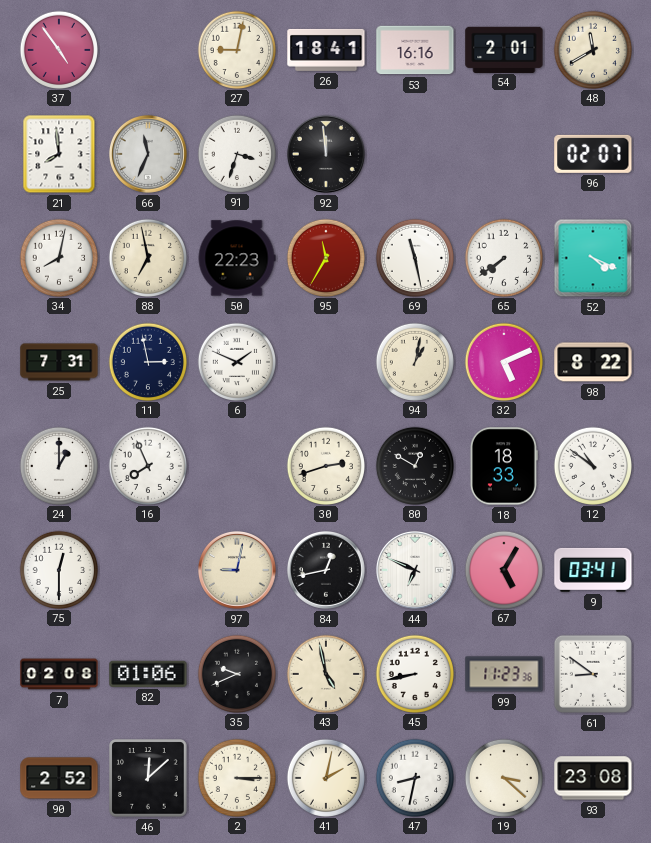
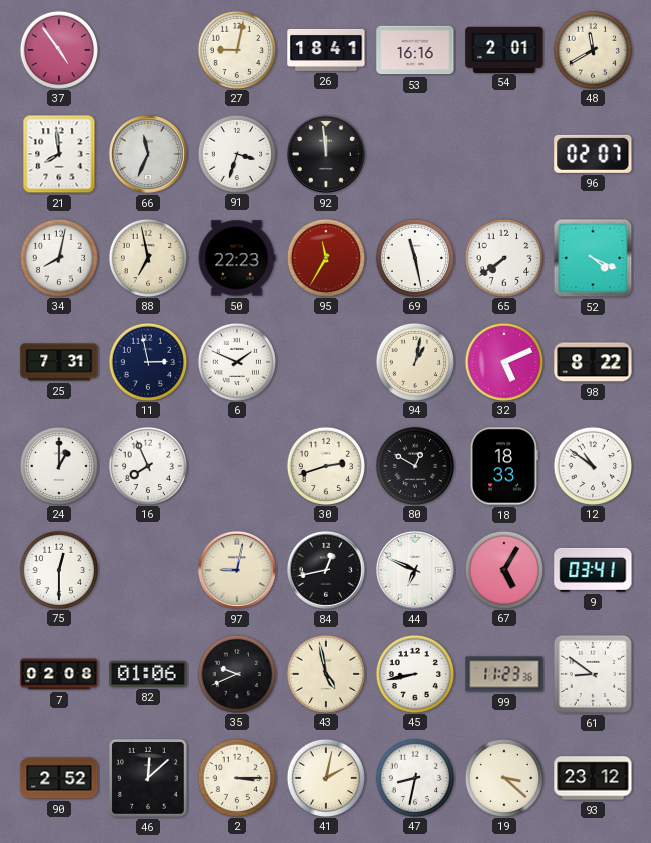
93: 23:08 -> 23:12
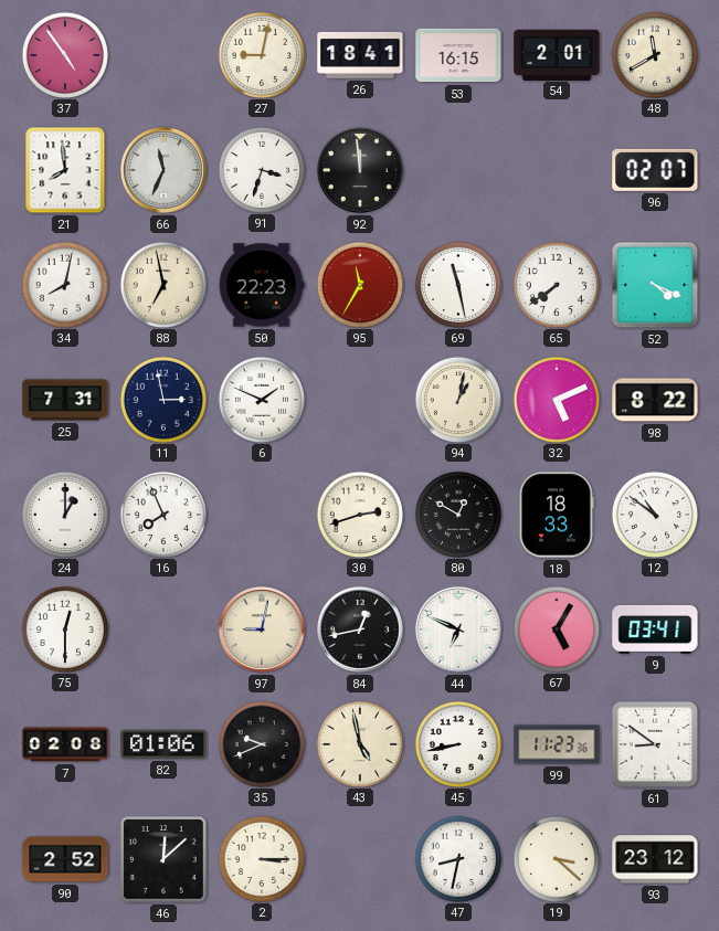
53: 16:16 -> 16:15
41: 2:02 -> none
